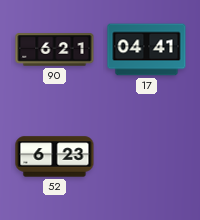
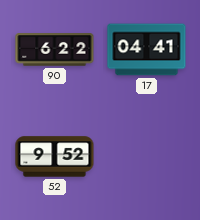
90: 6:21 -> 6:22
52: 6:23 -> 9:52
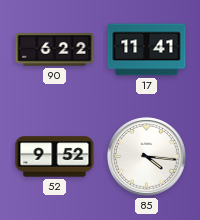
17: 04:41 -> 11:41
85: none -> 4:16
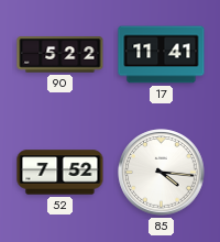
90: 6:22 -> 5:22
52: 9:52 -> 7:52
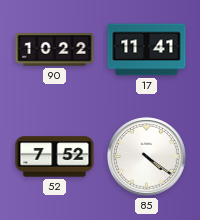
90: 5:22 -> 10:22
85: 4:16 -> 4:21
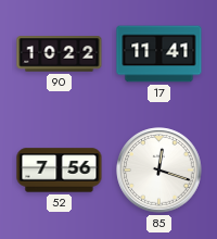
52: 7:52 -> 7:56
85: 4:21 -> 12:18
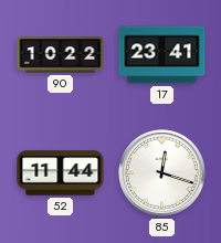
17: 11:41 -> 23:41
52: 7:56 -> 11:44
